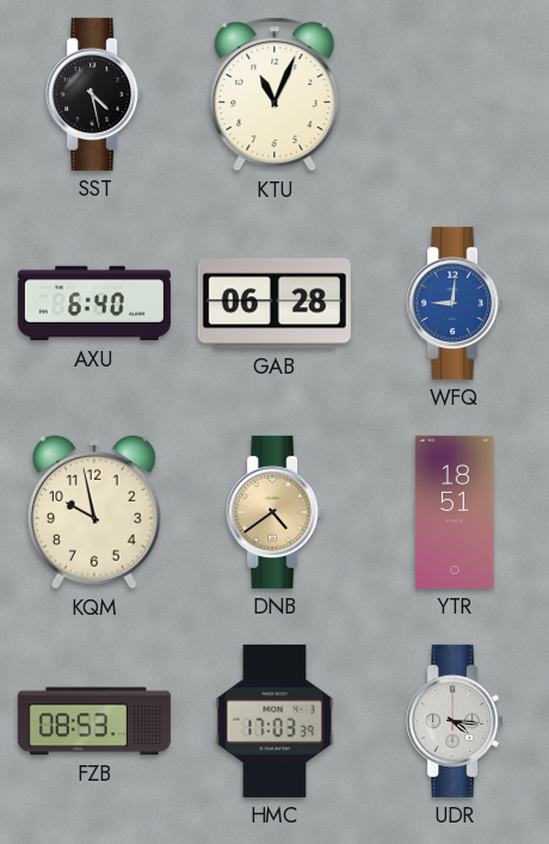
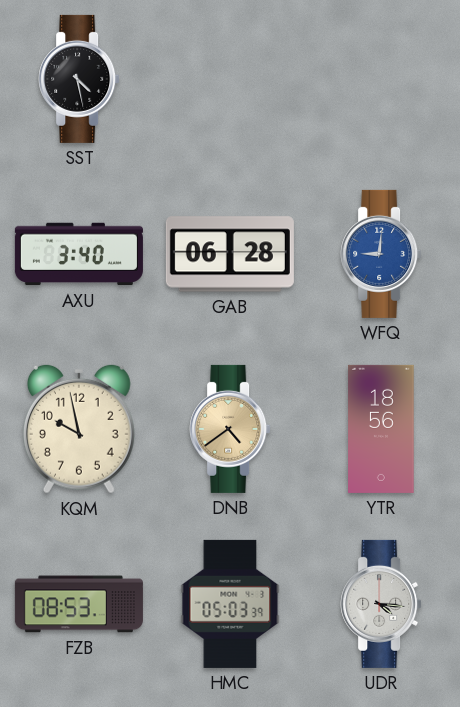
KTU: 11:04 -> none
AXU: 6:40 -> 3:40
YTR: 18:51 -> 18:56
HMC: 17:03 -> 05:03
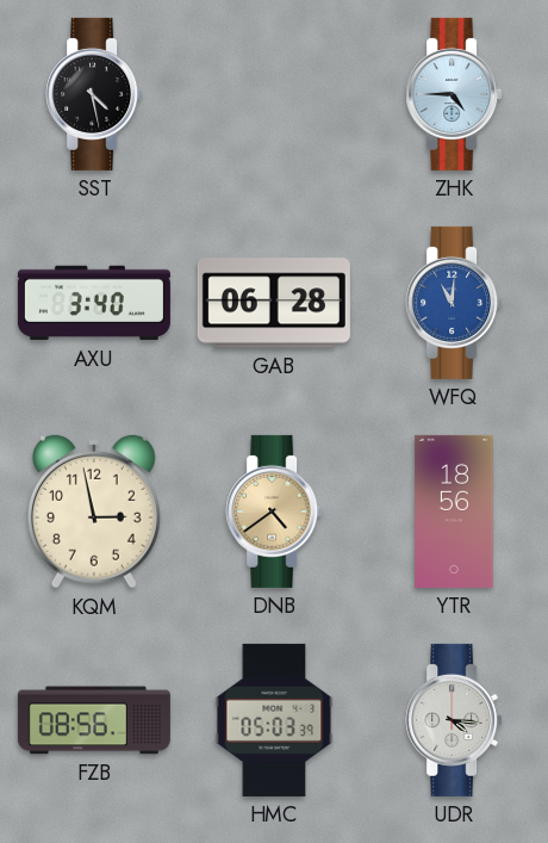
ZHK: none -> 4:45
WFQ: 9:01 -> 11:01
KQM: 9:58 -> 2:58
FZB: 08:53 -> 08:56
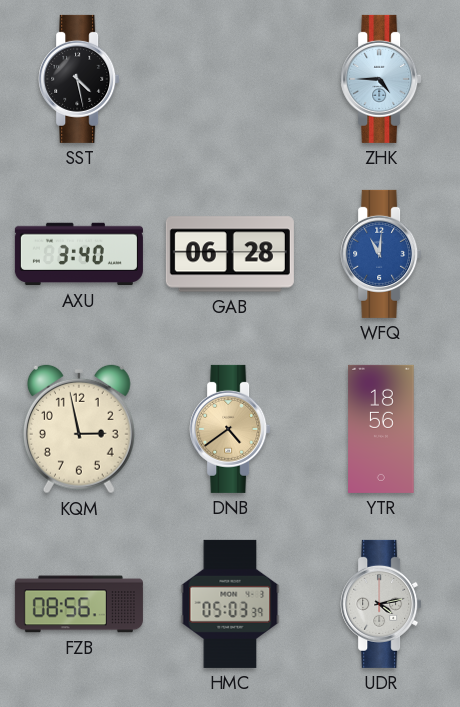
UDR: 4:16 -> 4:13
